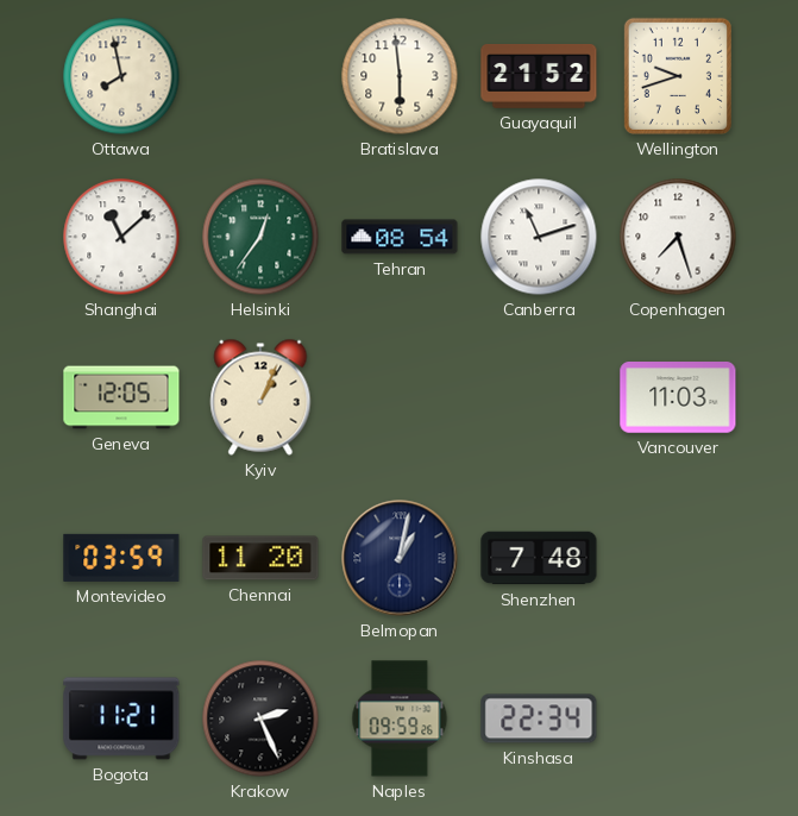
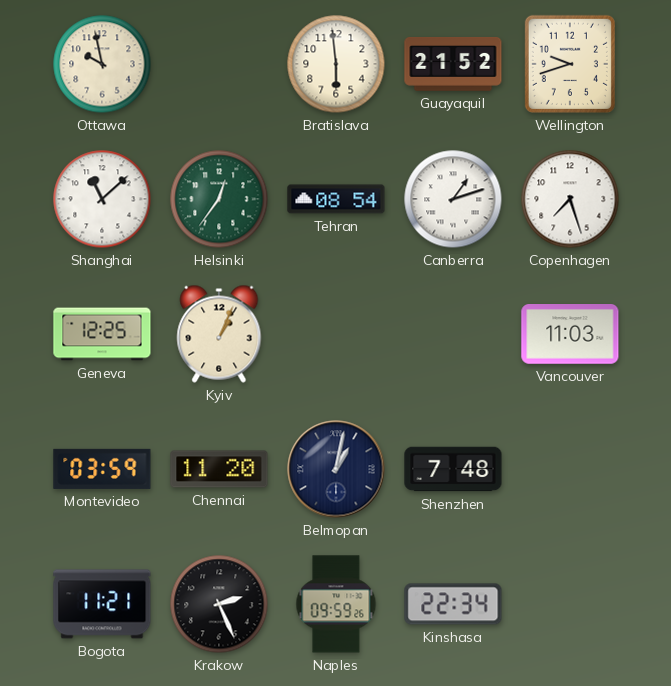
Ottawa: 7:58 -> 9:58
Canberra: 11:12 -> 1:12
Geneva: 12:05 -> 12:25
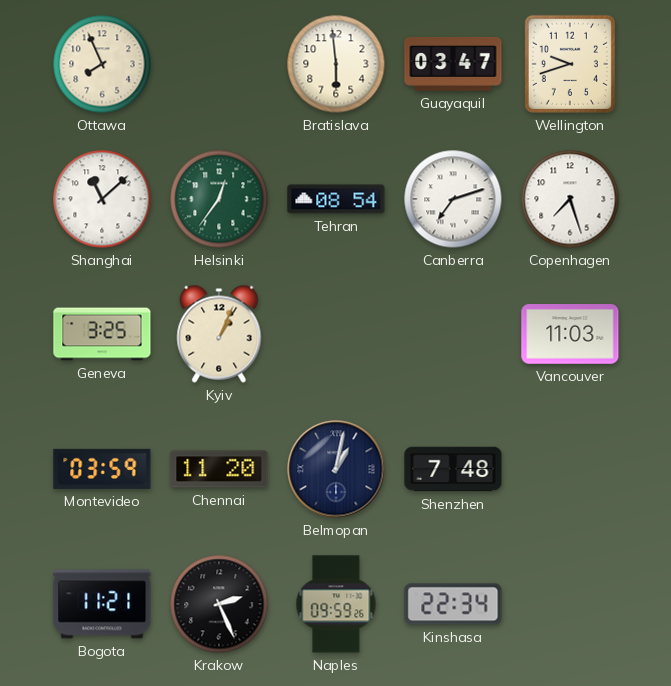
Ottawa: 9:58 -> 7:56
Guayaquil: 21:52 -> 03:47
Canberra: 1:12 -> 7:12
Geneva: 12:25 -> 3:25
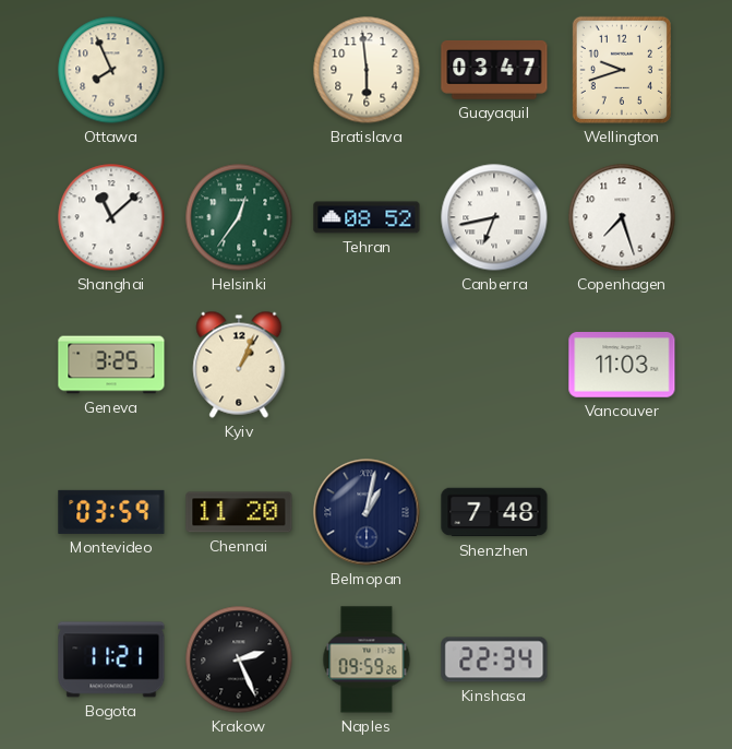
Tehran: 08:54 -> 08:52
Canberra: 7:12 -> 6:43
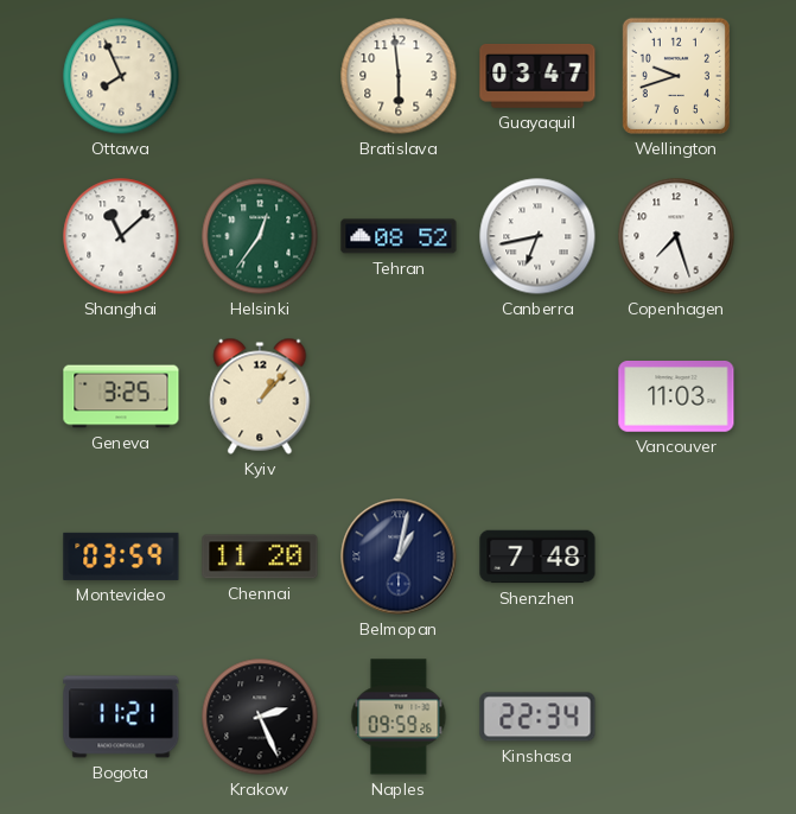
Kyiv: 1:04 -> 1:07
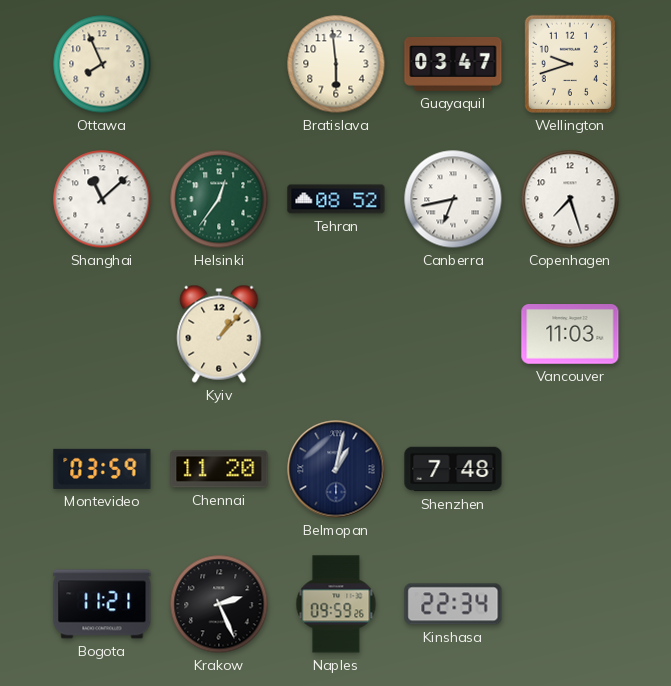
Geneva: 3:25 -> none
